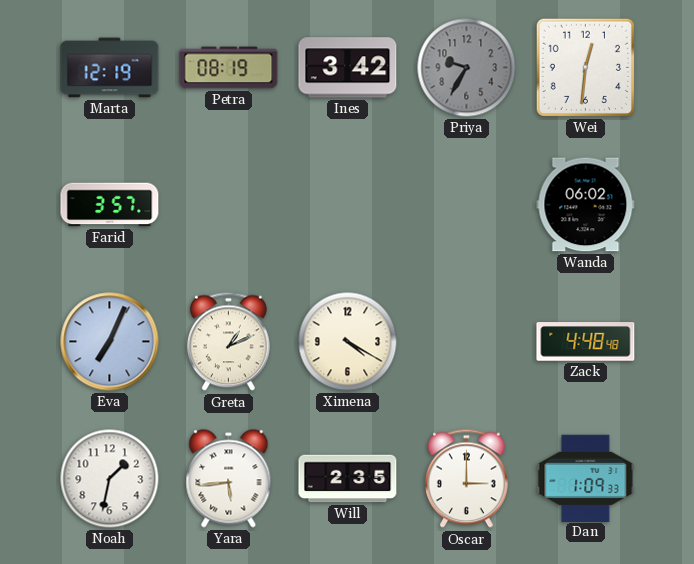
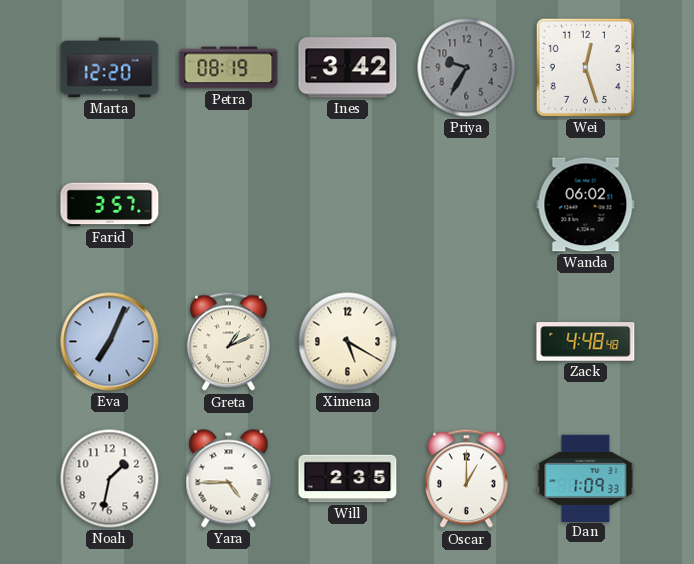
Marta: 12:19 -> 12:20
Wei: 12:31 -> 12:27
Ximena: 4:20 -> 5:20
Yara: 5:44 -> 4:45
Oscar: 3:00 -> 1:00
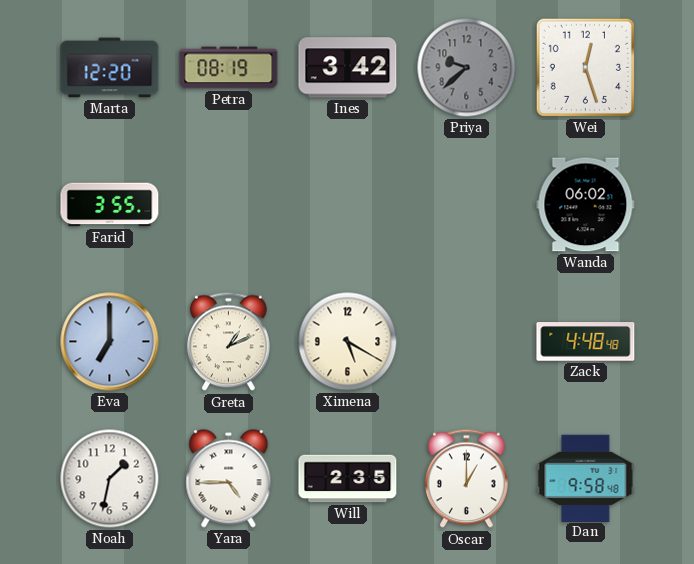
Priya: 9:35 -> 9:38
Farid: 3:57 -> 3:55
Eva: 7:04 -> 7:00
Dan: 1:09 -> 9:58
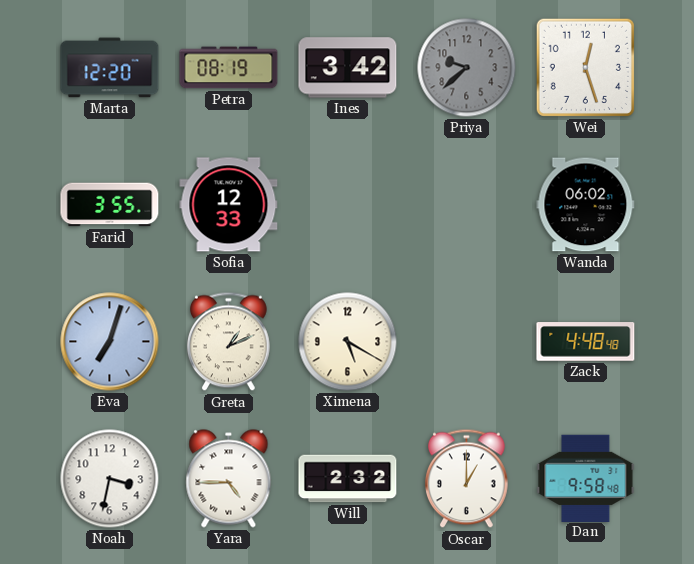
Sofia: none -> 12:33
Eva: 7:00 -> 7:03
Noah: 1:32 -> 3:32
Will: 2:35 -> 2:32
